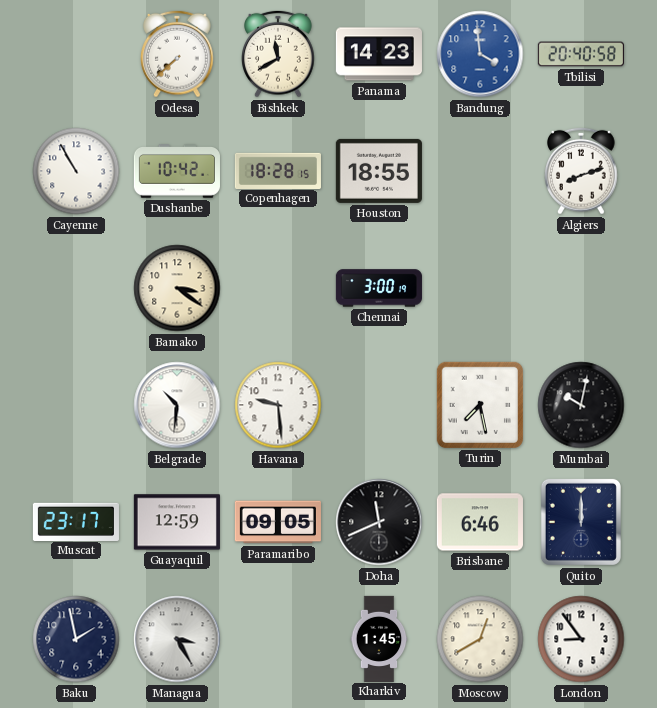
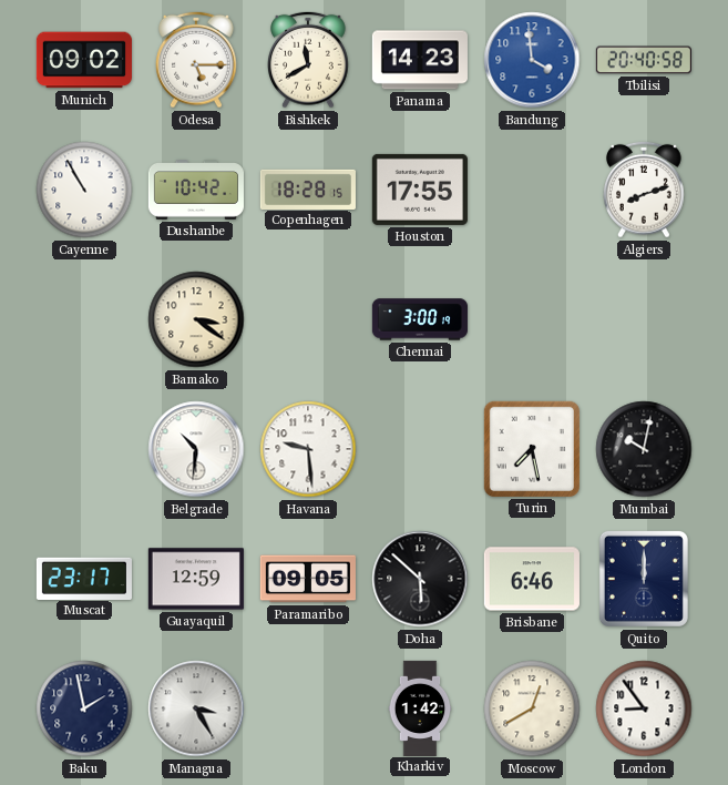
Munich: none -> 09:02
Odesa: 7:38 -> 5:15
Houston: 18:55 -> 17:55
Doha: 11:41 -> 5:52
Kharkiv: 1:45 -> 1:42
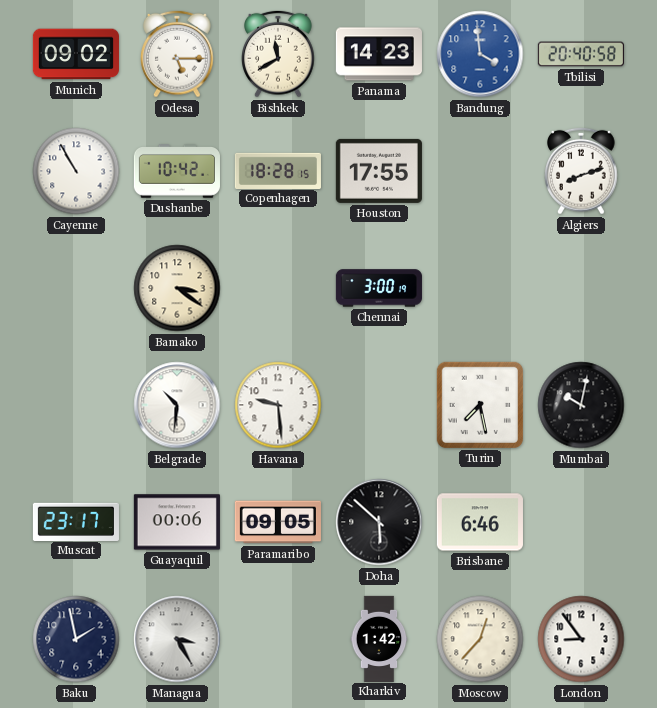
Guayaquil: 12:59 -> 00:06
Quito: 12:00 -> none
Moscow: 12:40 -> 12:37
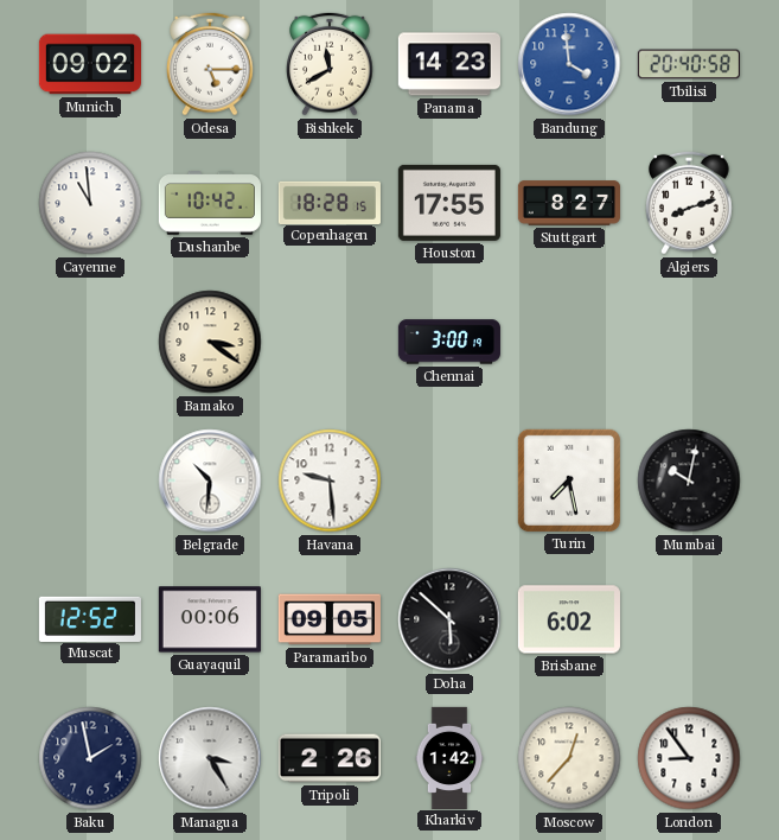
Cayenne: 10:55 -> 10:59
Stuttgart: none -> 8:27
Muscat: 23:17 -> 12:52
Brisbane: 6:46 -> 6:02
Tripoli: none -> 2:26
